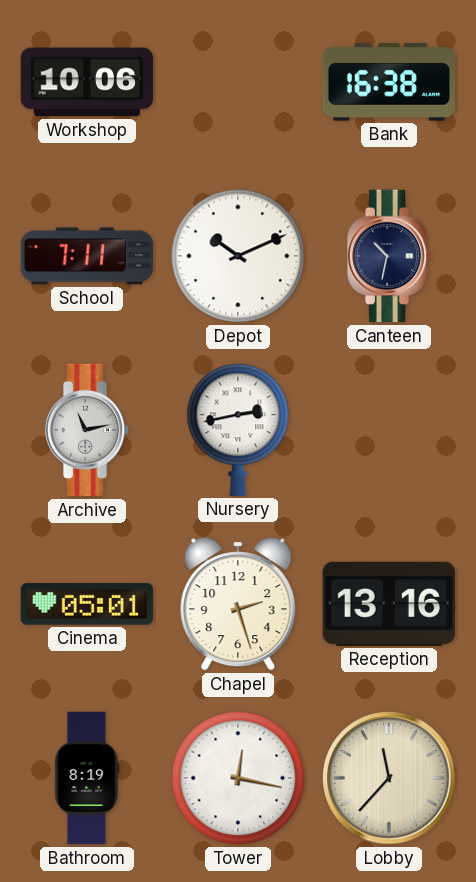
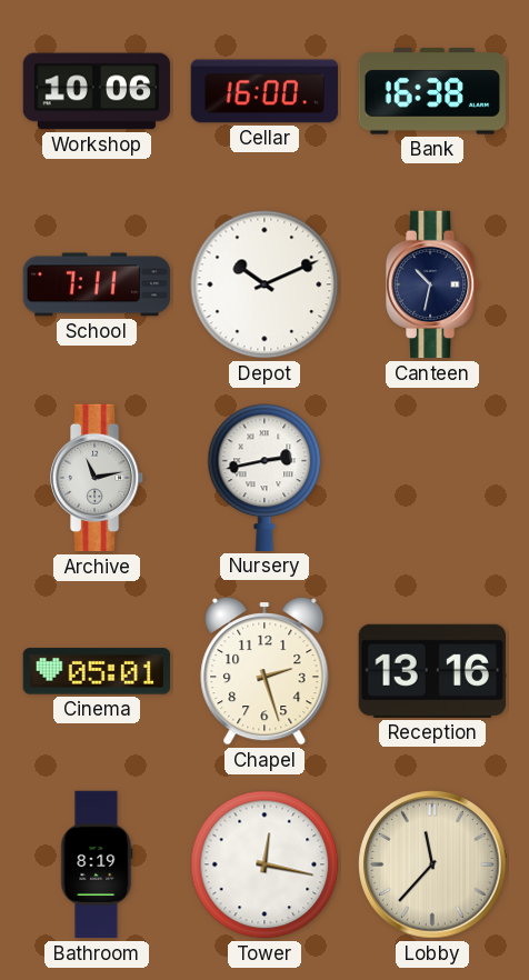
Cellar: none -> 16:00
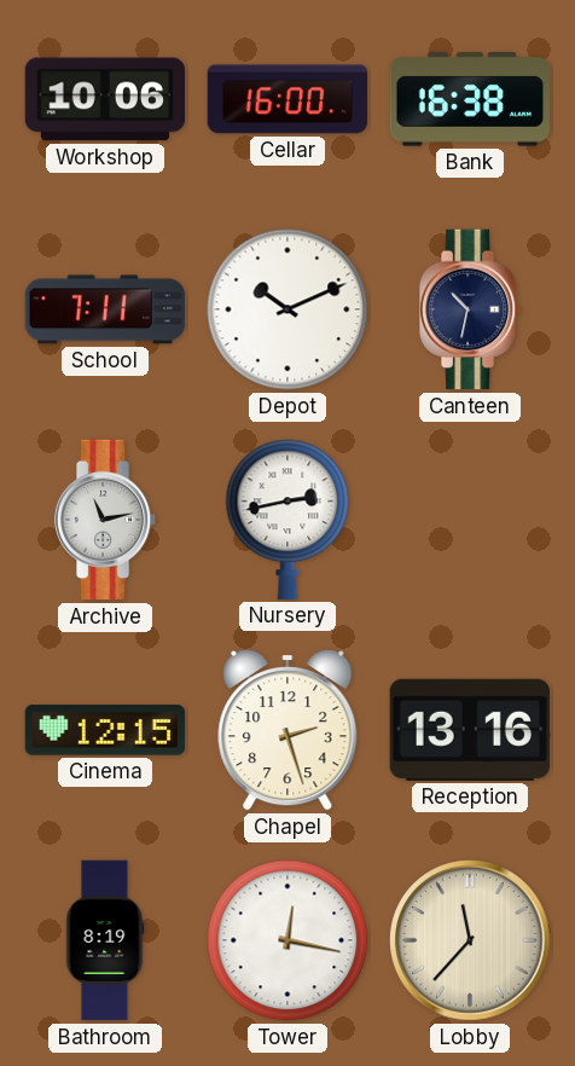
Cinema: 05:01 -> 12:15
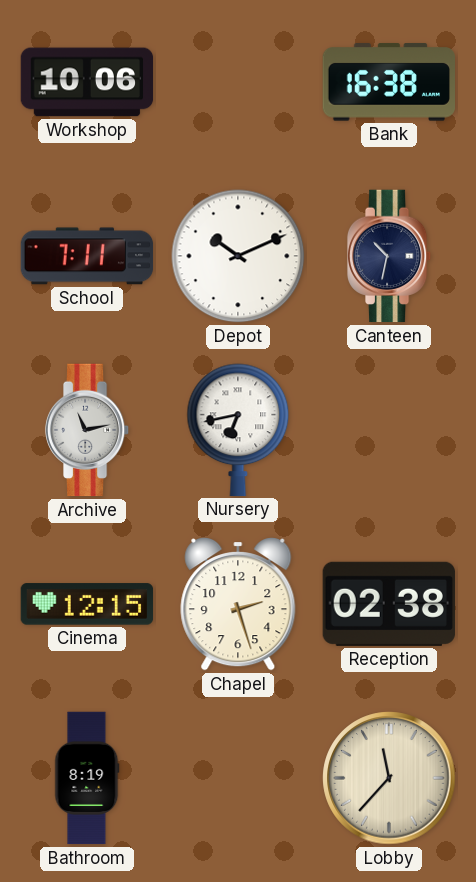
Cellar: 16:00 -> none
Nursery: 2:43 -> 6:43
Reception: 13:16 -> 02:38
Tower: 12:17 -> none
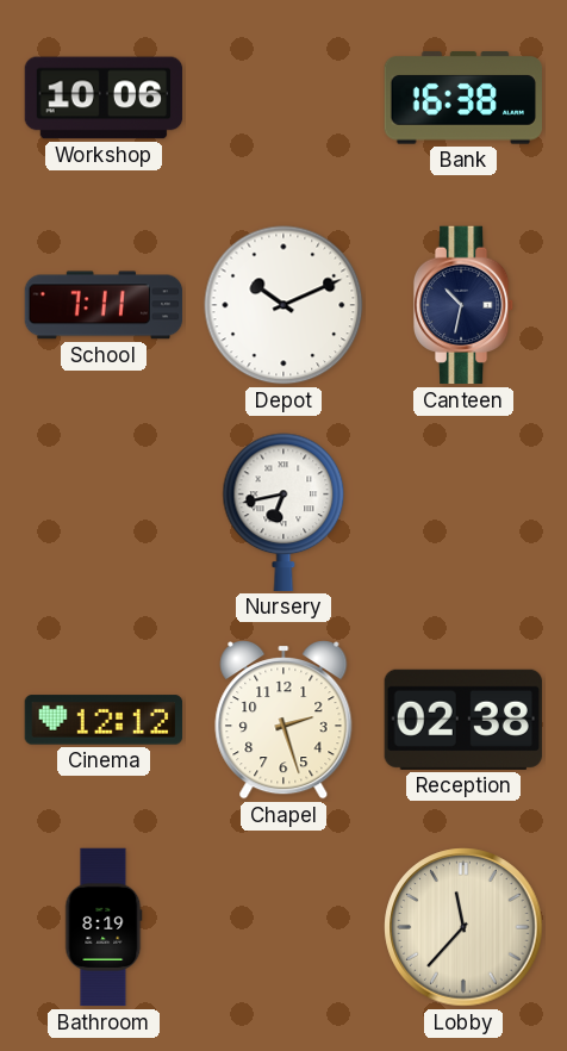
Archive: 11:13 -> none
Cinema: 12:15 -> 12:12
